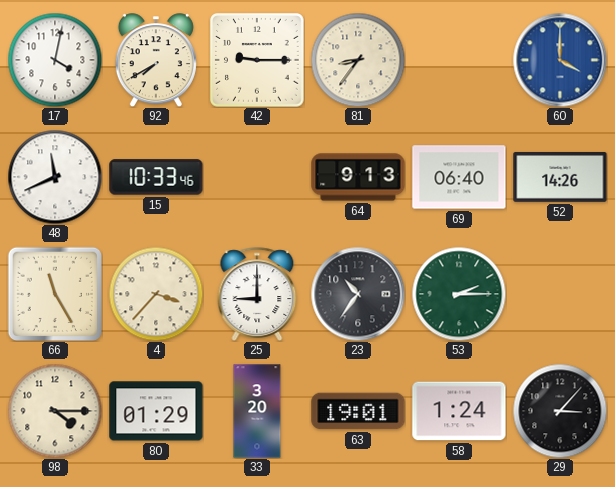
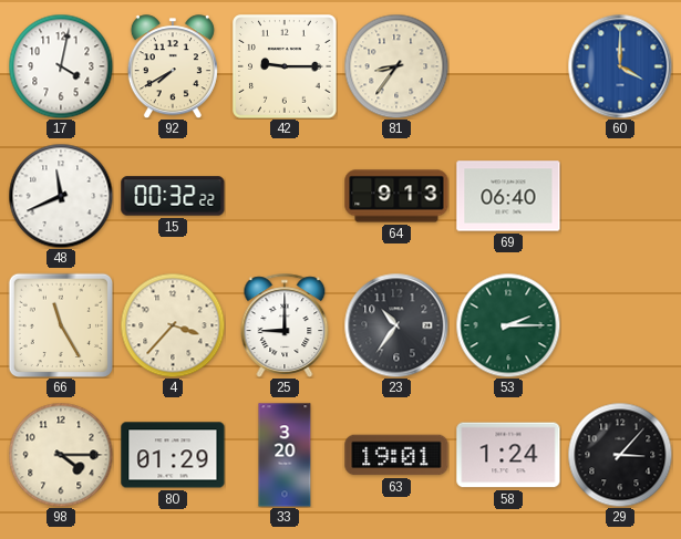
15: 10:33 -> 00:32
52: 14:26 -> none
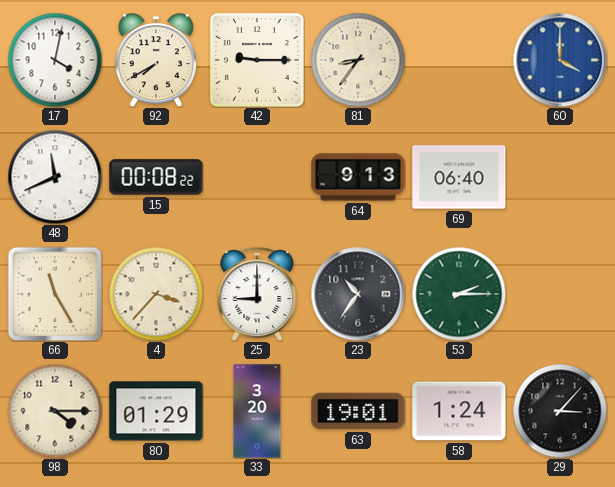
15: 00:32 -> 00:08
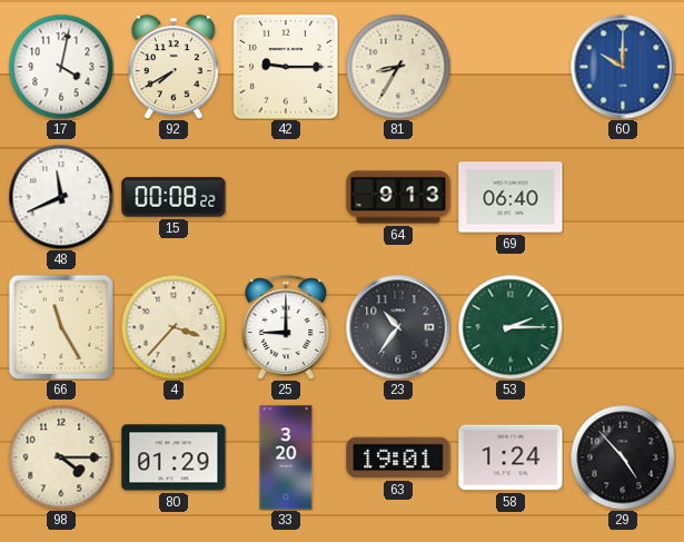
81: 8:36 -> 8:35
60: 4:00 -> 10:00
29: 3:07 -> 4:53
